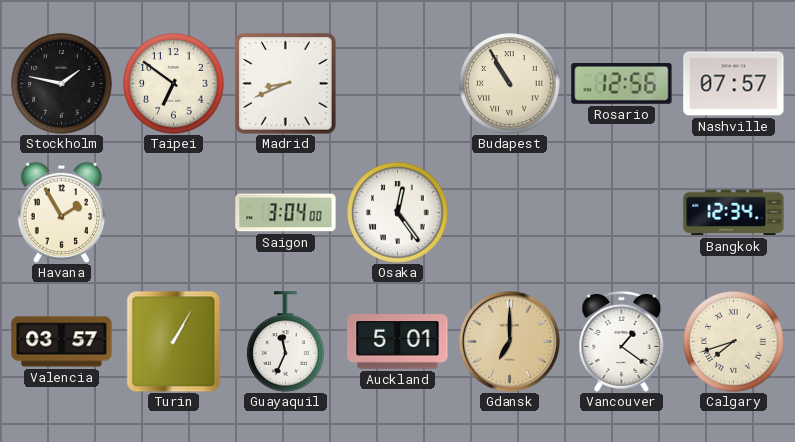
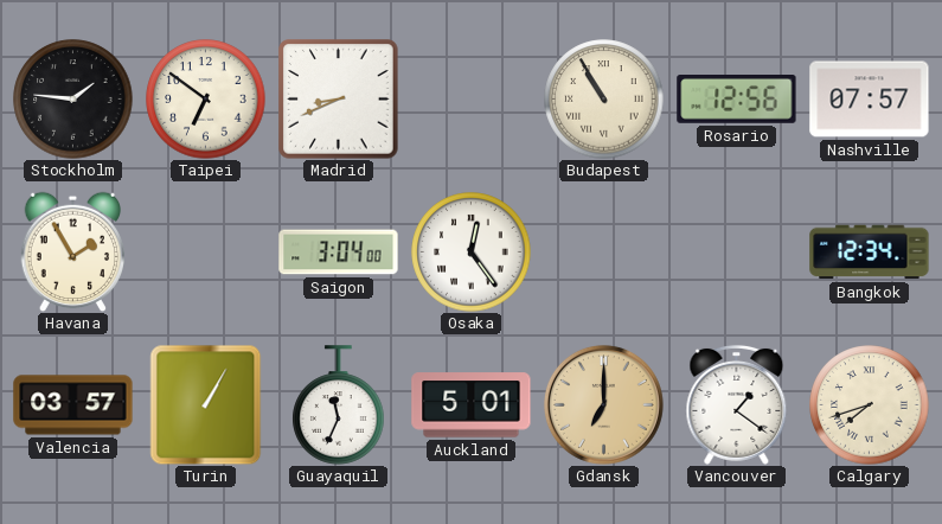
Stockholm: 1:47 -> 1:46
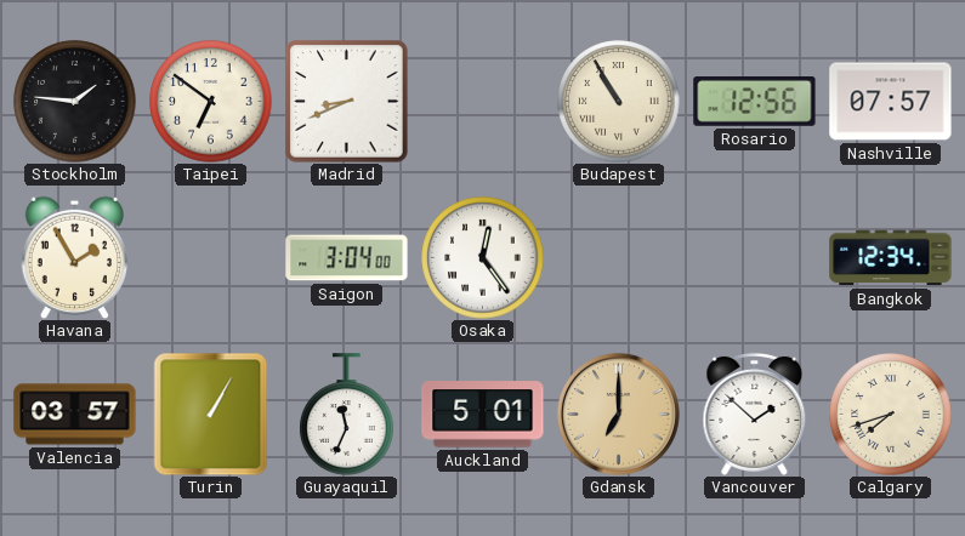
Vancouver: 1:21 -> 1:52
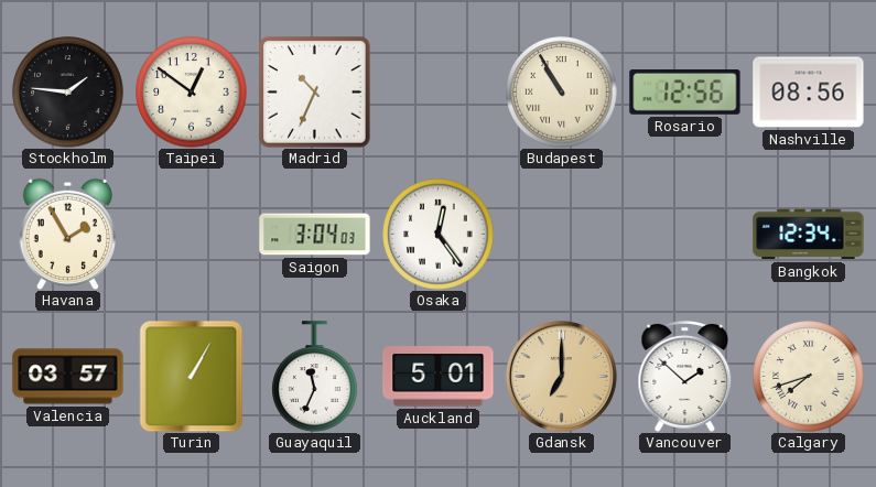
Taipei: 6:51 -> 12:51
Madrid: 8:41 -> 10:34
Nashville: 07:57 -> 08:56
Saigon: 3:04:00 -> 3:04:03
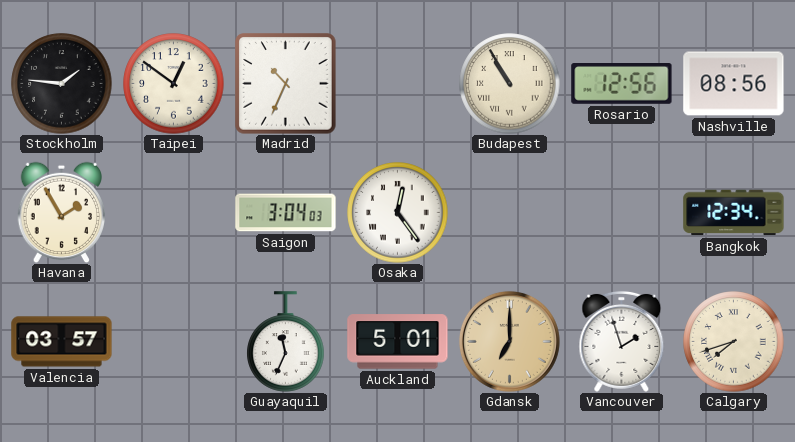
Turin: 1:05 -> none
Vancouver: 1:52 -> 1:57
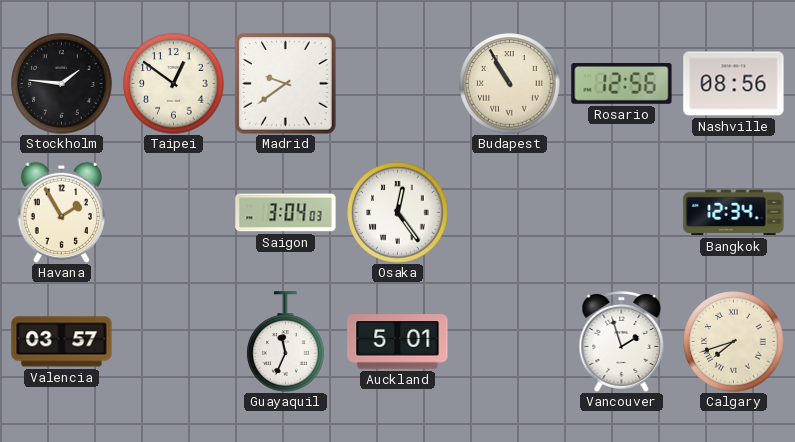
Madrid: 10:34 -> 9:39
Gdansk: 7:00 -> none
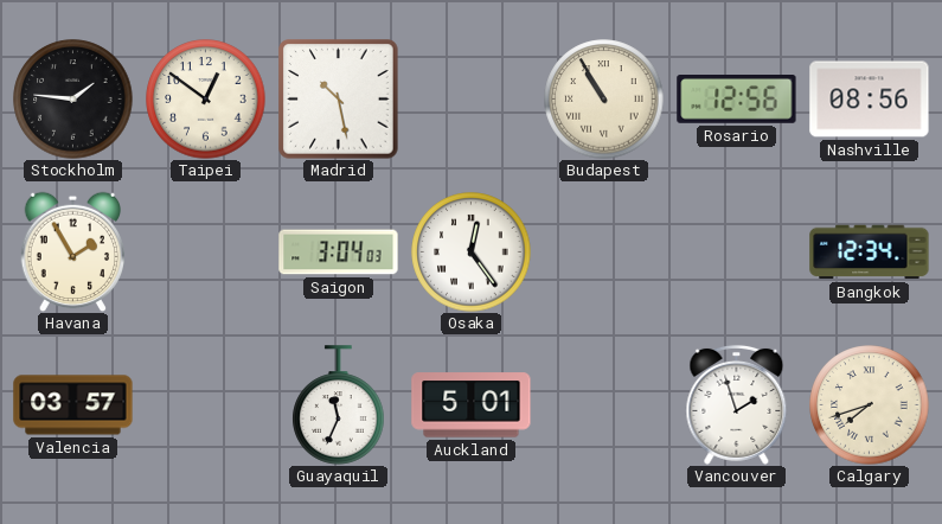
Madrid: 9:39 -> 10:28
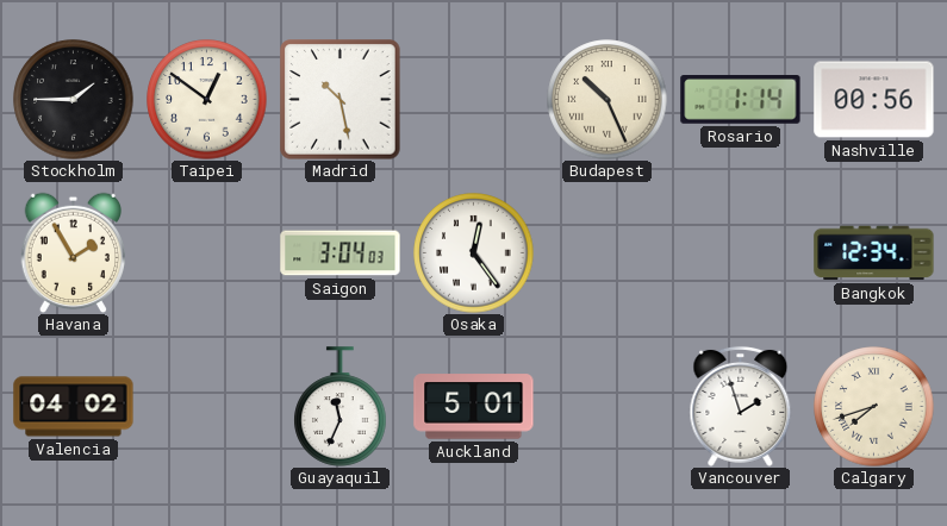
Stockholm: 1:46 -> 1:45
Budapest: 10:55 -> 10:26
Rosario: 12:56 -> 1:14
Nashville: 08:56 -> 00:56
Valencia: 03:57 -> 04:02
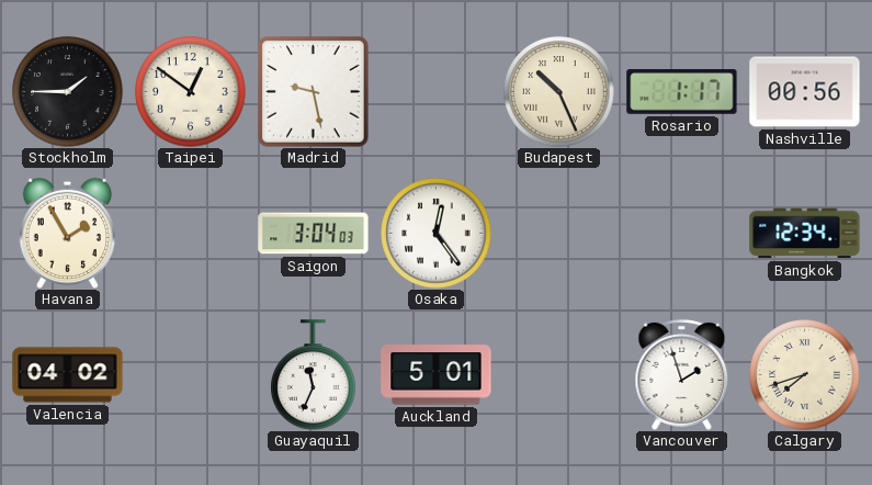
Madrid: 10:28 -> 9:28
Rosario: 1:14 -> 1:17
